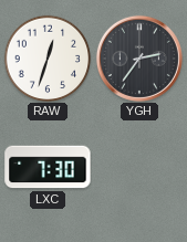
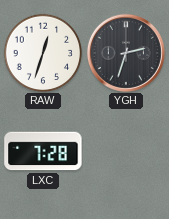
YGH: 2:36 -> 2:33
LXC: 7:30 -> 7:28
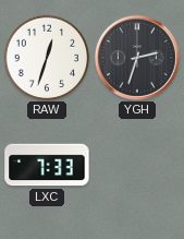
LXC: 7:28 -> 7:33
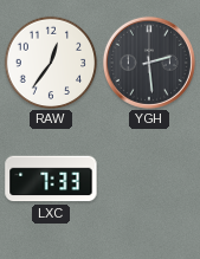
RAW: 12:33 -> 12:36
YGH: 2:33 -> 2:29
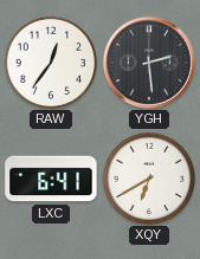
LXC: 7:33 -> 6:41
XQY: none -> 6:40
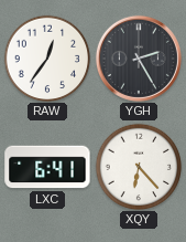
YGH: 2:29 -> 2:25
XQY: 6:40 -> 6:23
